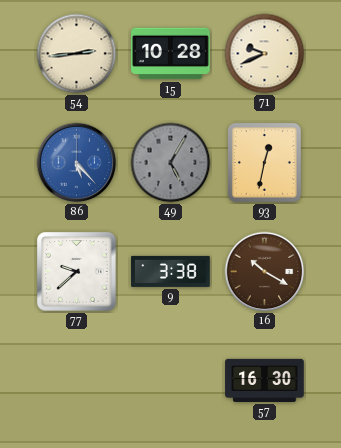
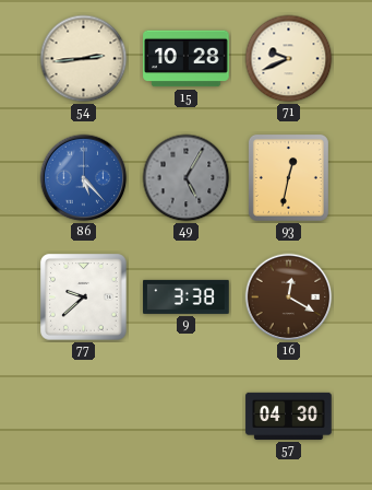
16: 10:20 -> 12:20
57: 16:30 -> 04:30
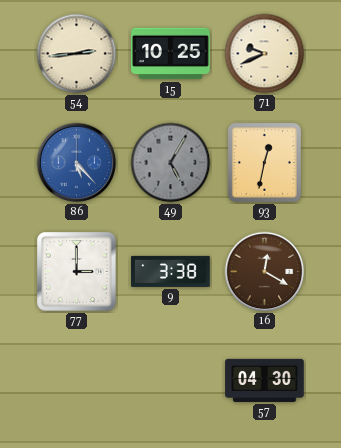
15: 10:28 -> 10:25
77: 9:38 -> 3:00
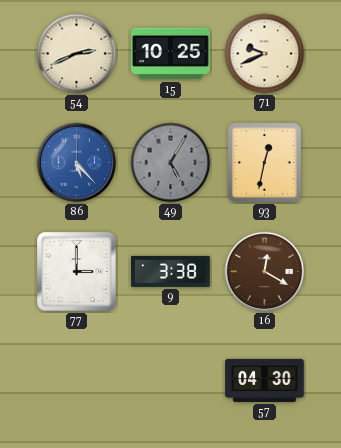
54: 2:44 -> 2:41
